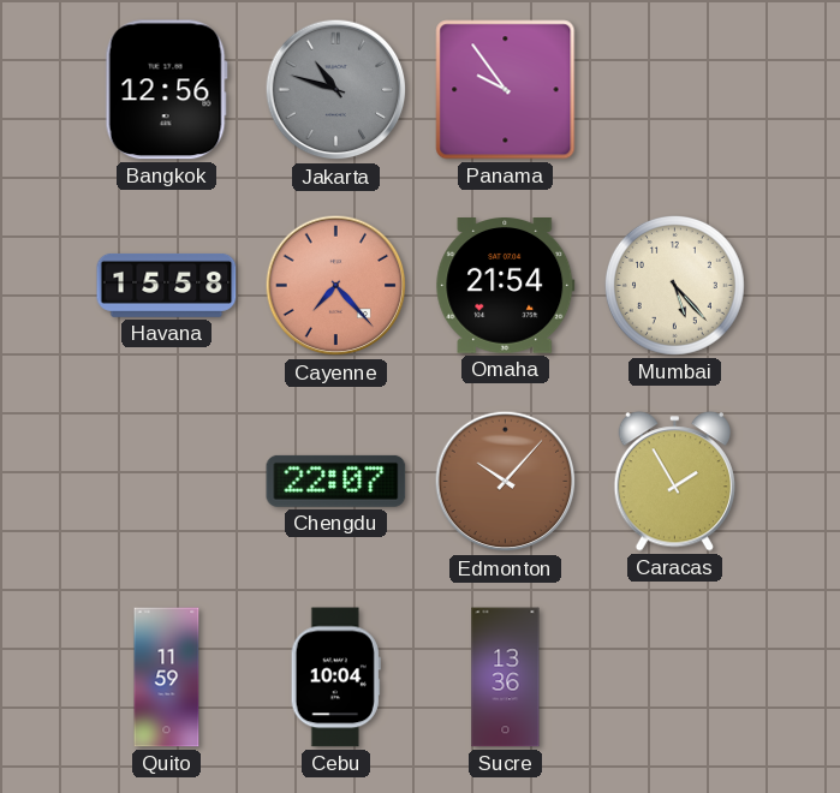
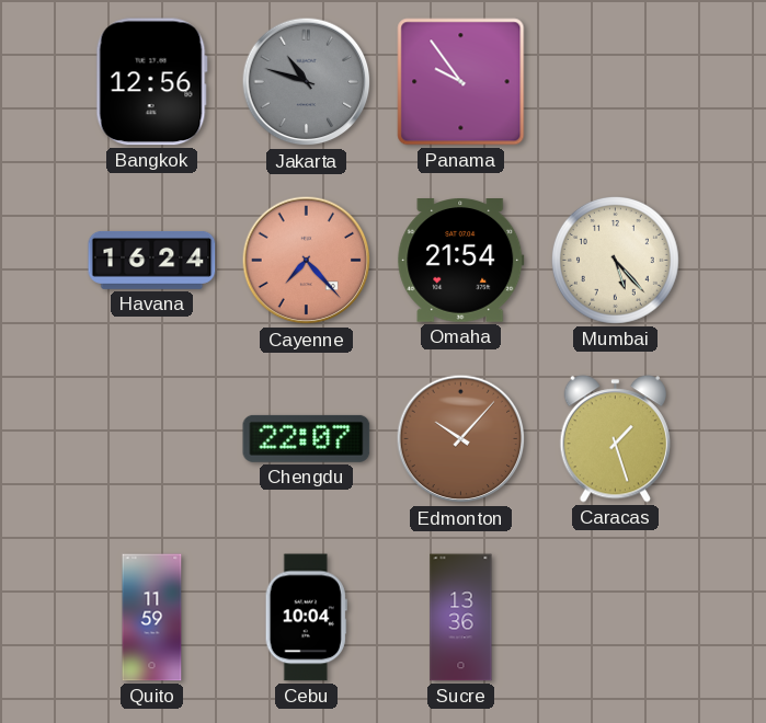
Havana: 15:58 -> 16:24
Caracas: 1:55 -> 1:27
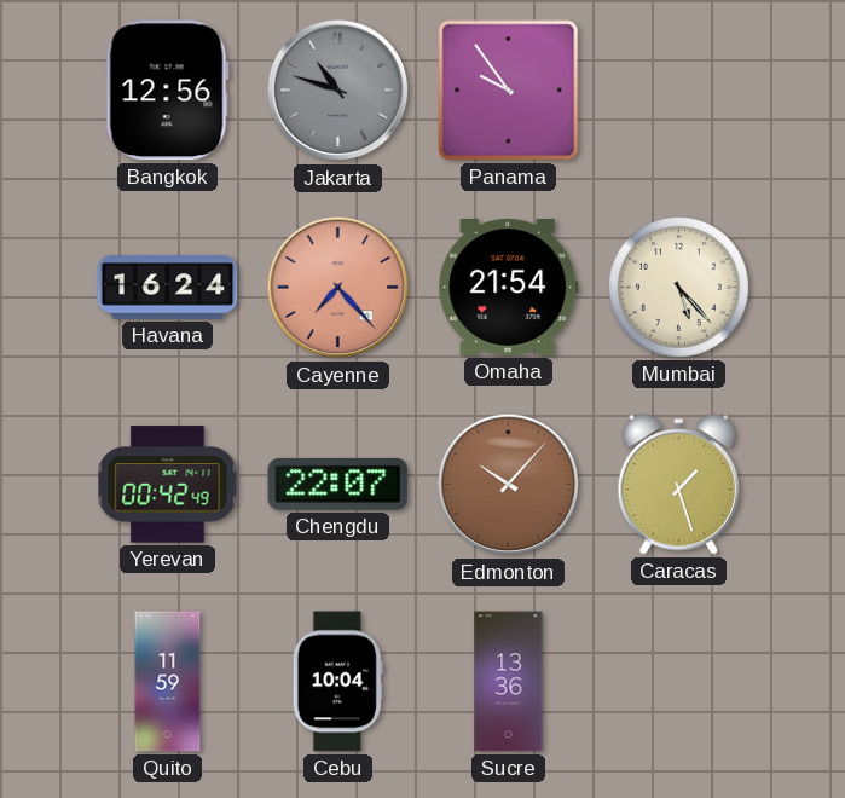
Yerevan: none -> 00:42
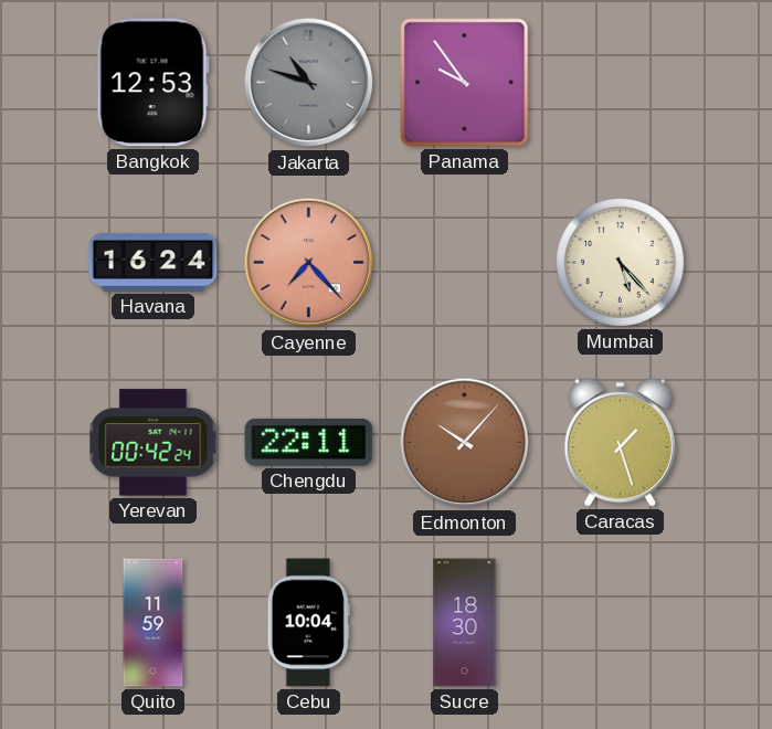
Bangkok: 12:56 -> 12:53
Omaha: 21:54 -> none
Yerevan: 00:42:49 -> 00:42:24
Chengdu: 22:07 -> 22:11
Sucre: 13:36 -> 18:30
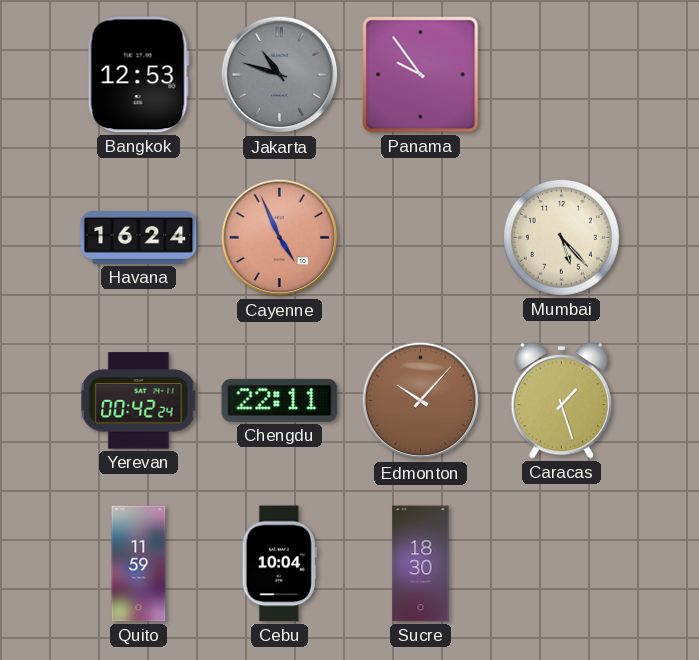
Cayenne: 7:23 -> 4:56
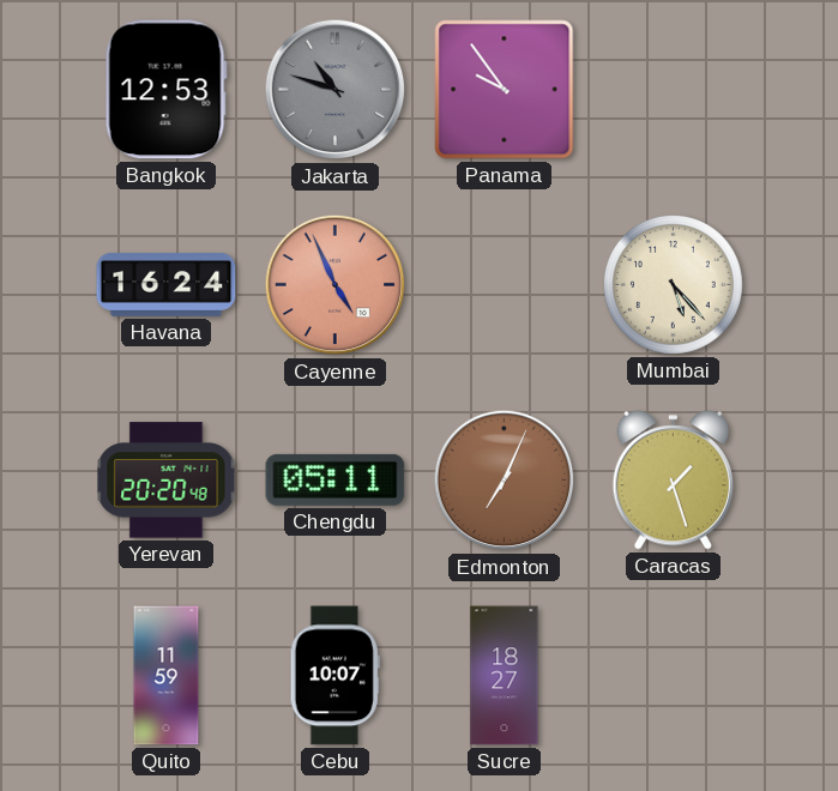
Yerevan: 00:42 -> 20:20
Chengdu: 22:11 -> 05:11
Edmonton: 10:07 -> 7:04
Cebu: 10:04 -> 10:07
Sucre: 18:30 -> 18:27
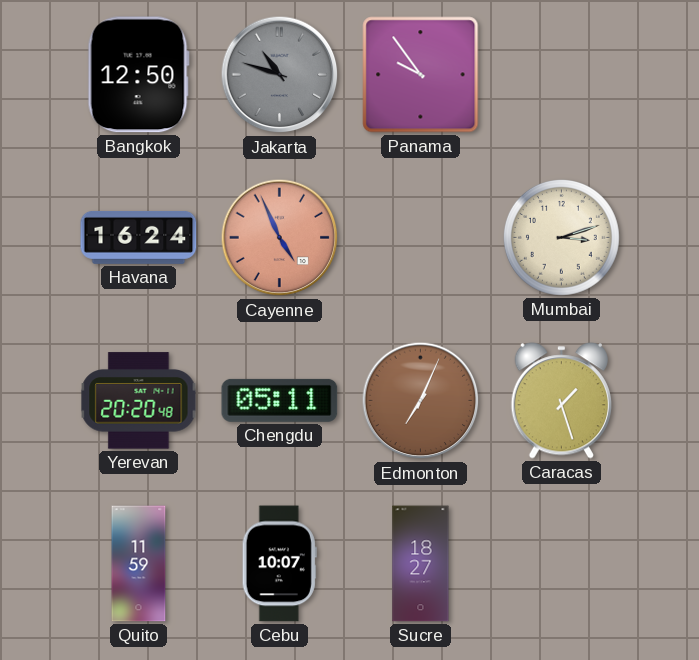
Bangkok: 12:53 -> 12:50
Mumbai: 5:23 -> 3:12
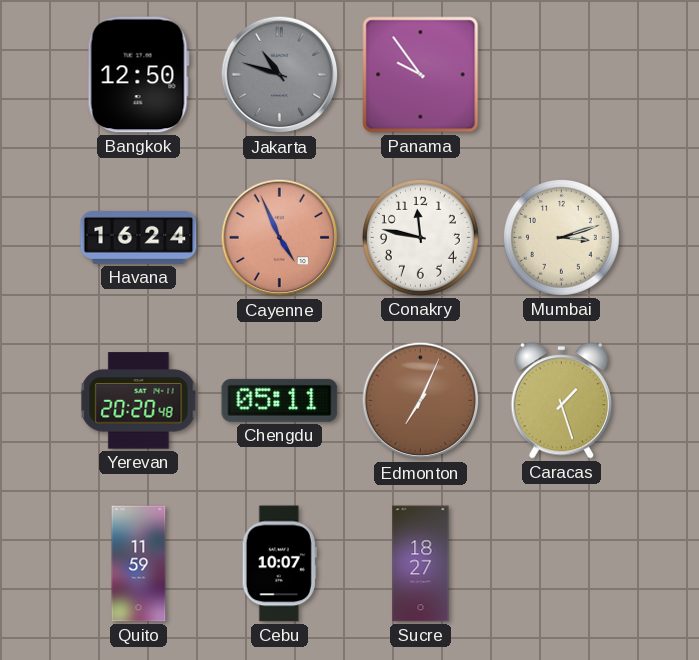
Conakry: none -> 11:47
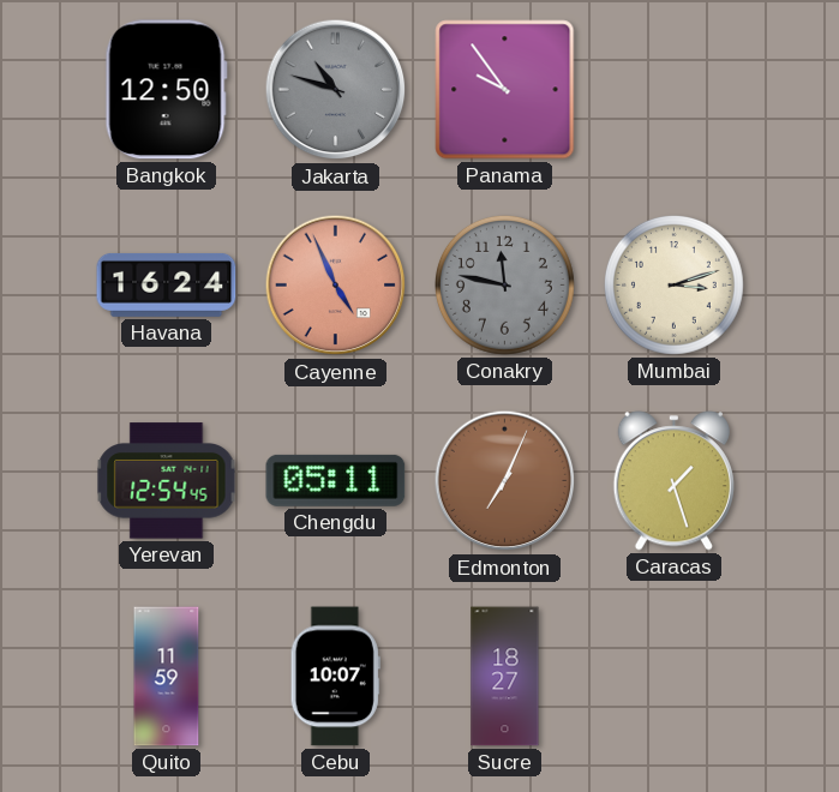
Conakry dial: white -> grey
Yerevan: 20:20 -> 12:54
